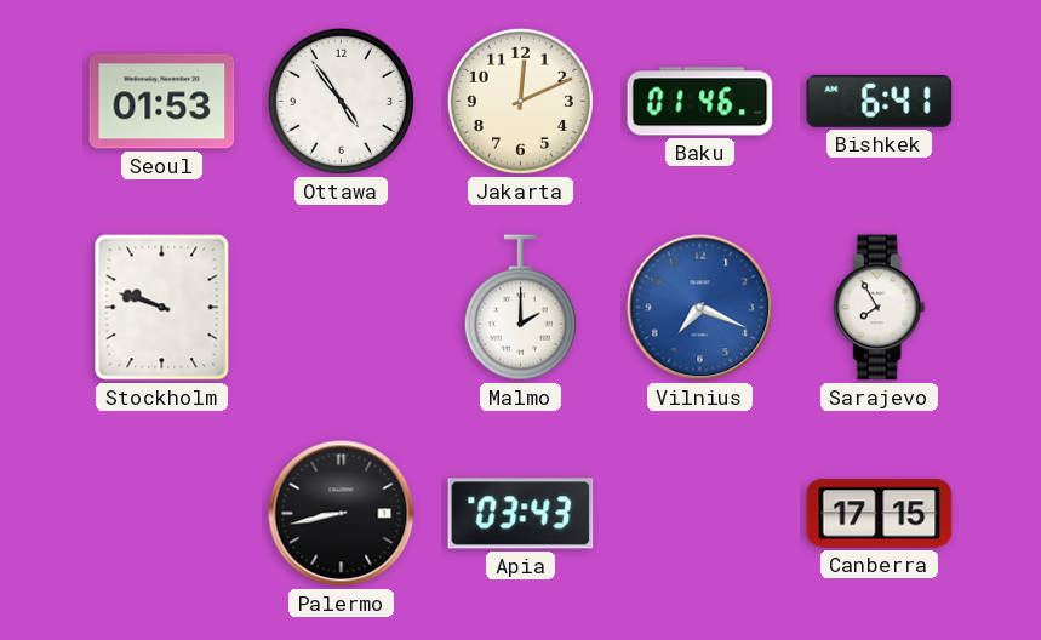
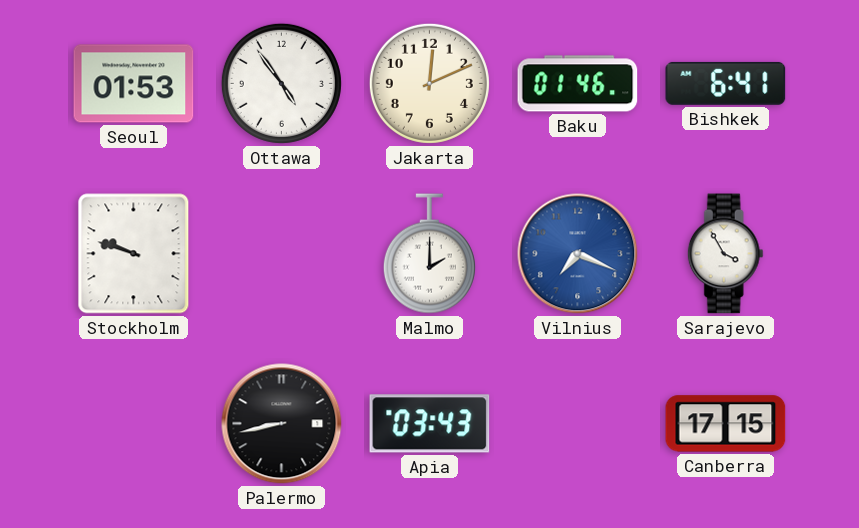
Sarajevo: 7:55 -> 3:55
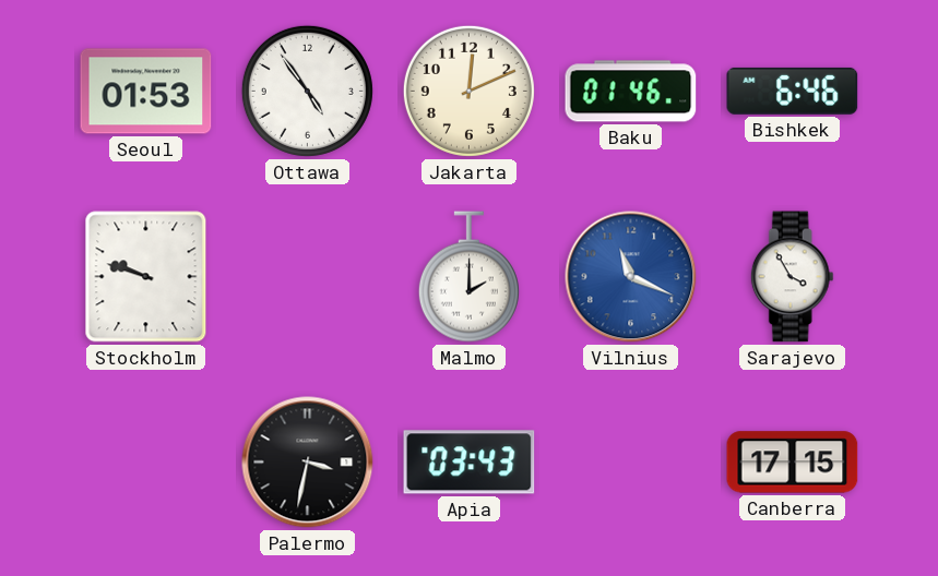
Bishkek: 6:41 -> 6:46
Vilnius: 7:19 -> 11:19
Palermo: 8:43 -> 3:32
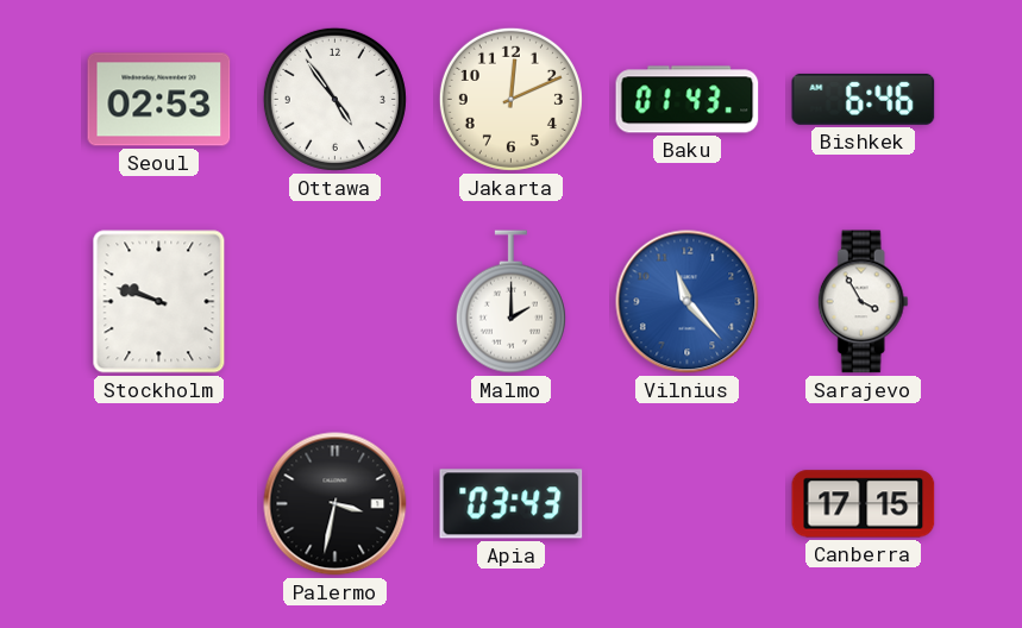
Seoul: 01:53 -> 02:53
Baku: 01:46 -> 01:43
Vilnius: 11:19 -> 11:23
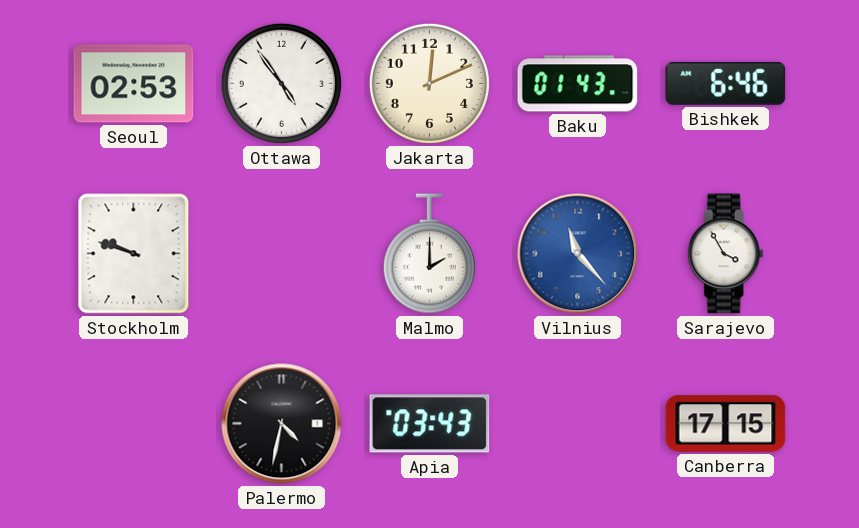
Palermo: 3:32 -> 4:32
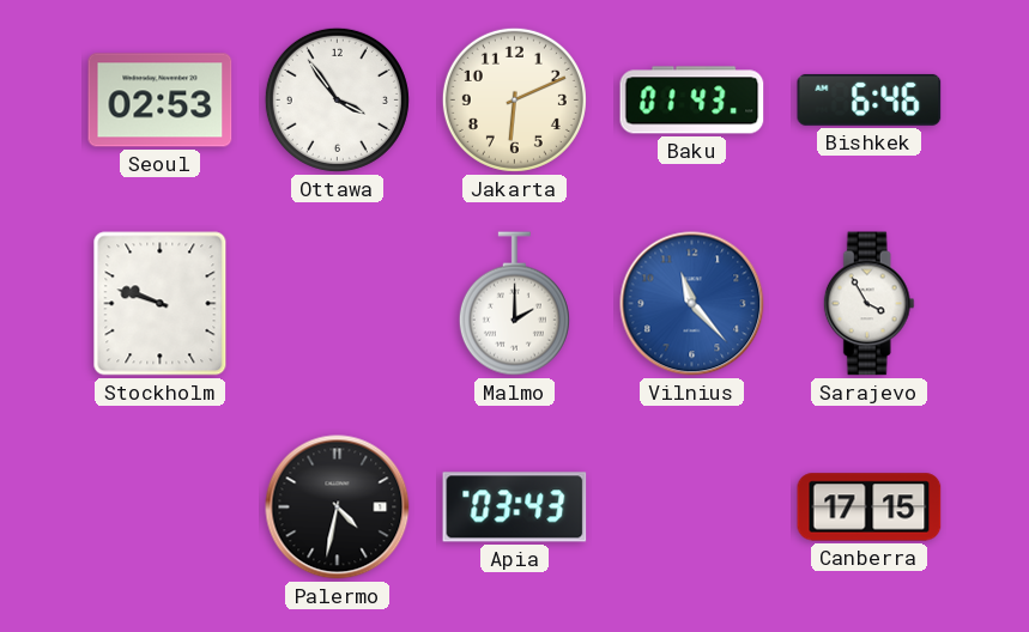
Ottawa: 4:54 -> 3:54
Jakarta: 12:11 -> 6:11
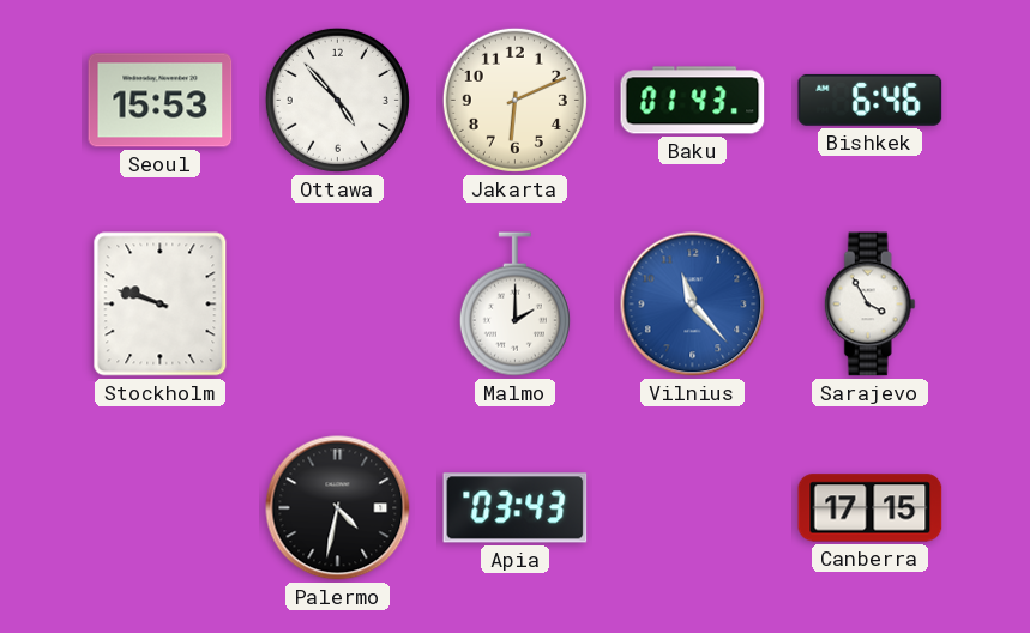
Seoul: 02:53 -> 15:53
Ottawa: 3:54 -> 4:53
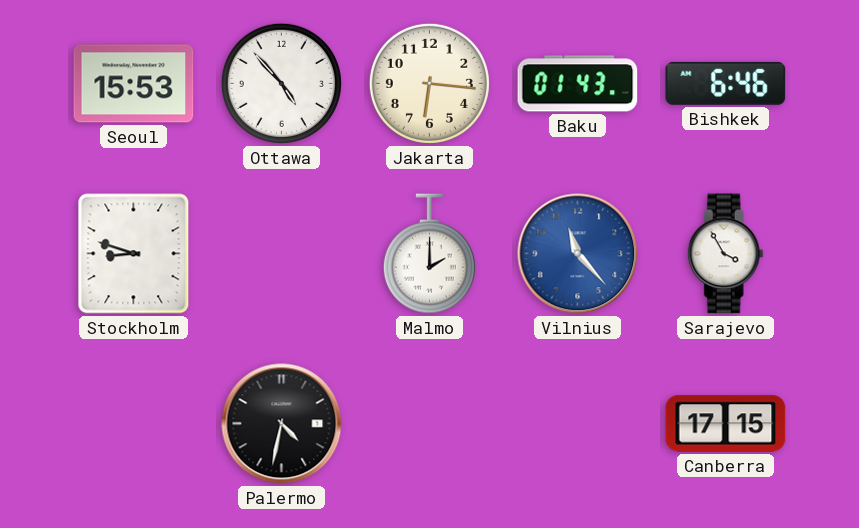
Jakarta: 6:11 -> 6:16
Stockholm: 9:48 -> 8:48
Apia: 03:43 -> none
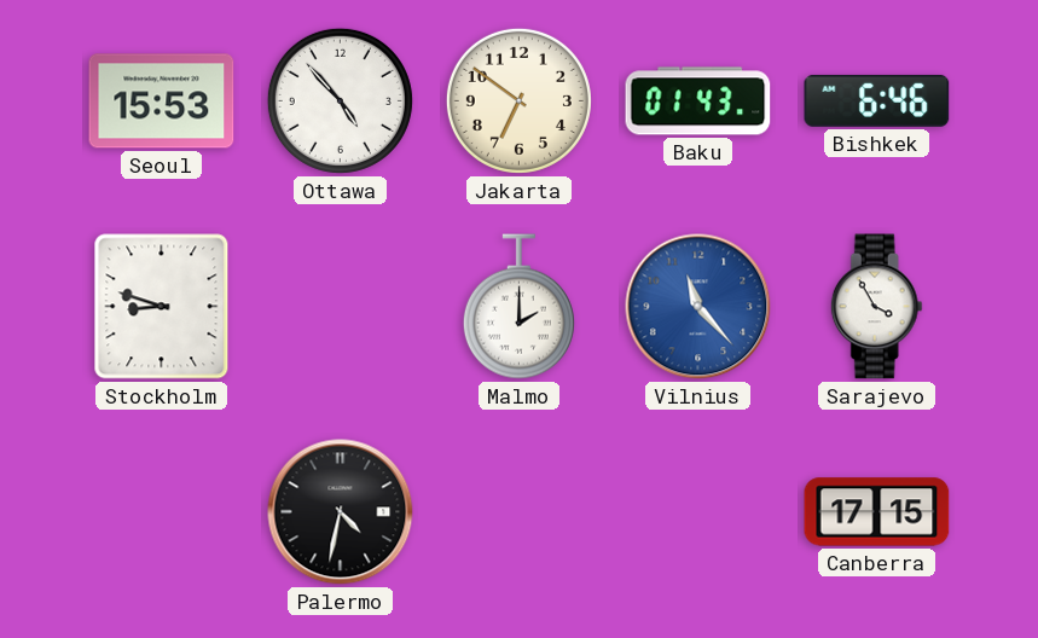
Jakarta: 6:16 -> 6:51
